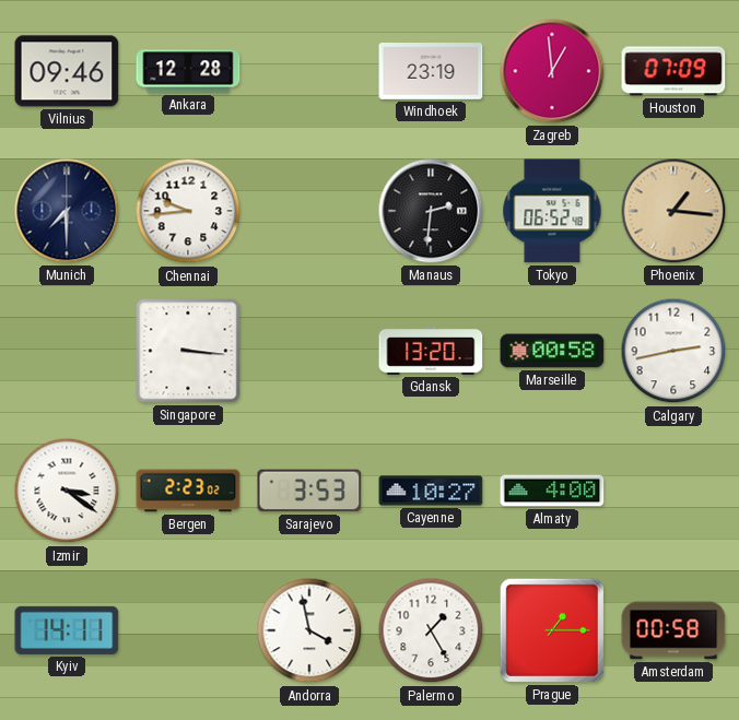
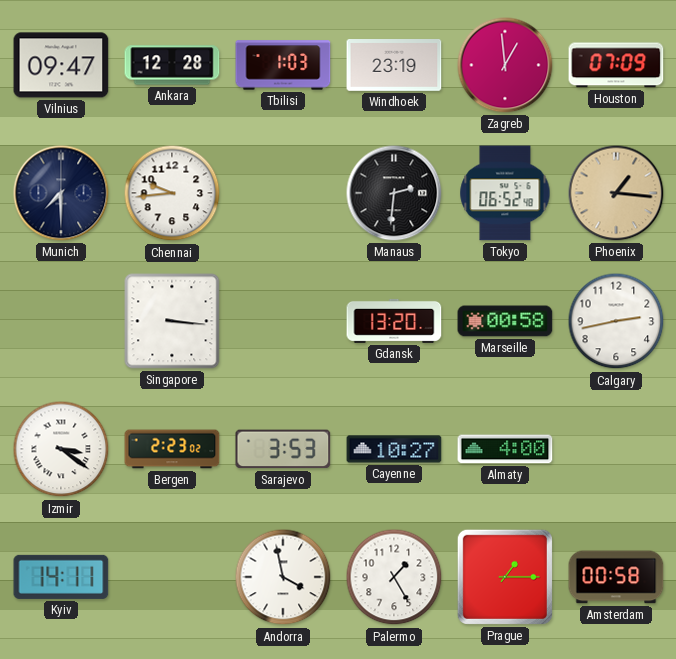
Vilnius: 09:46 -> 09:47
Tbilisi: none -> 1:03
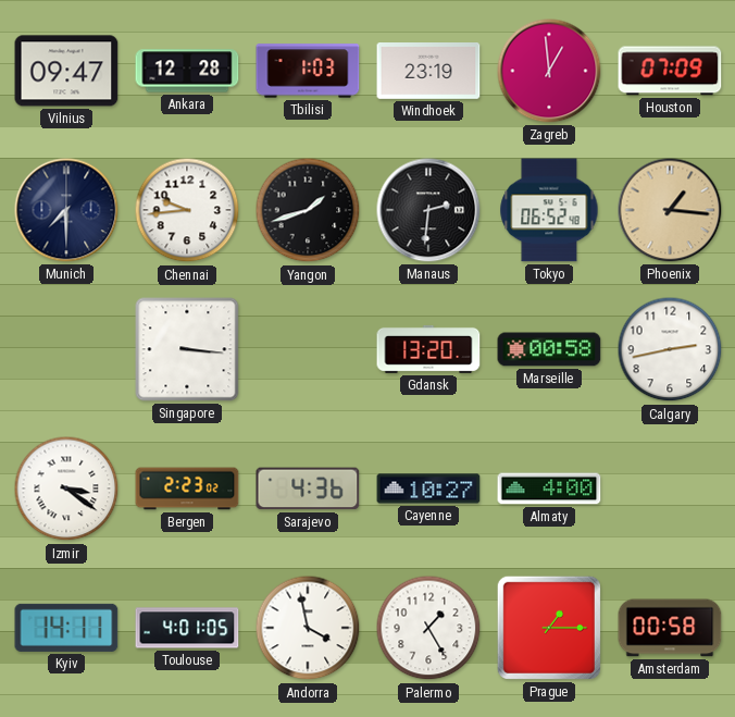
Yangon: none -> 1:42
Sarajevo: 3:53 -> 4:36
Toulouse: none -> 4:01
